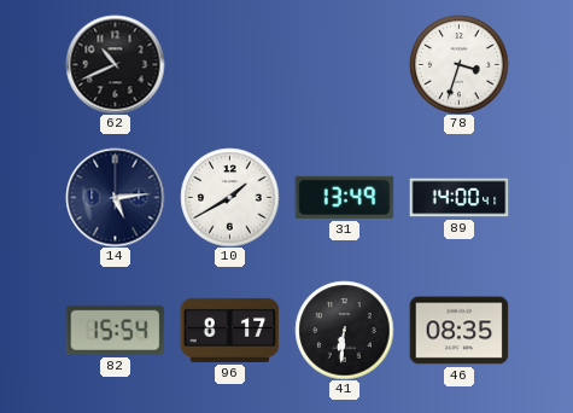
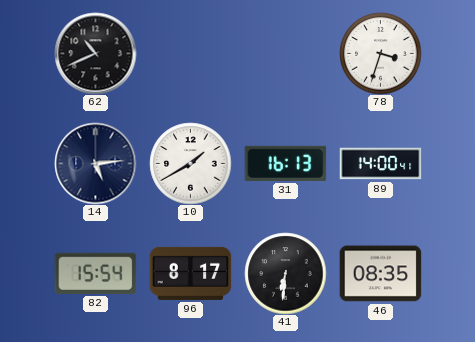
31: 13:49 -> 16:13
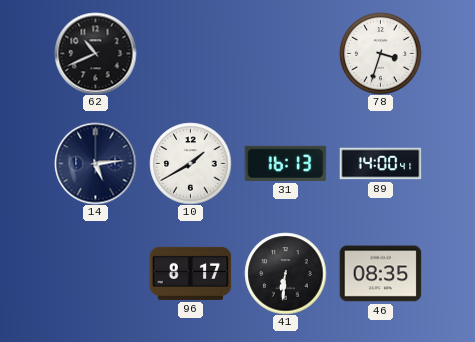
82: 15:54 -> none
